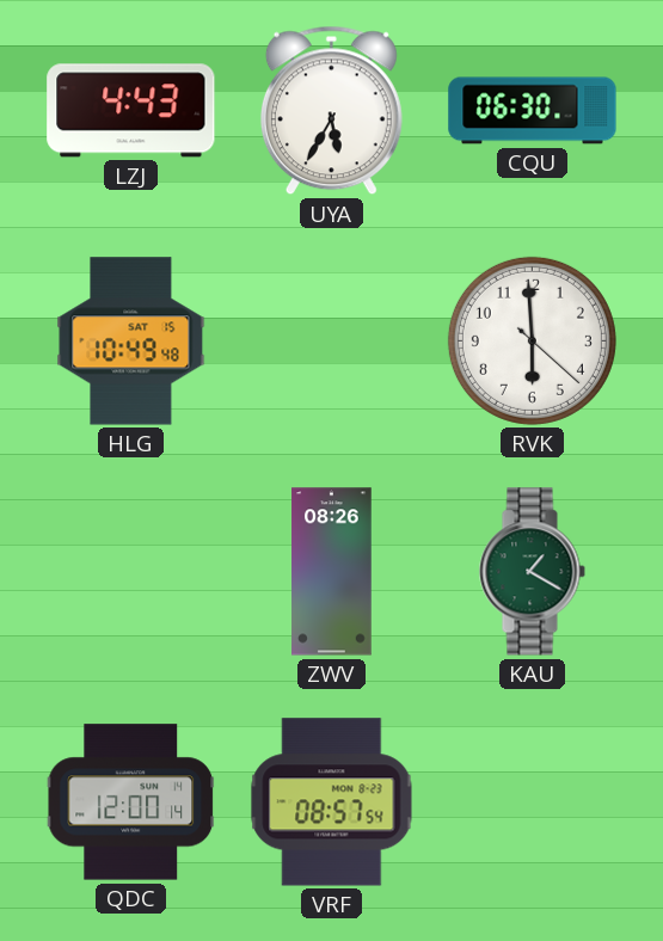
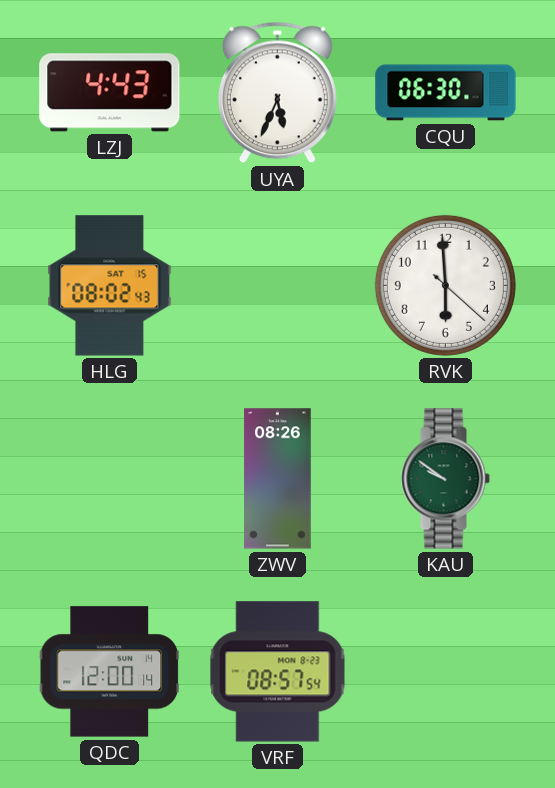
UYA: 5:35 -> 5:34
HLG: 10:49 -> 08:02
KAU: 1:20 -> 9:51
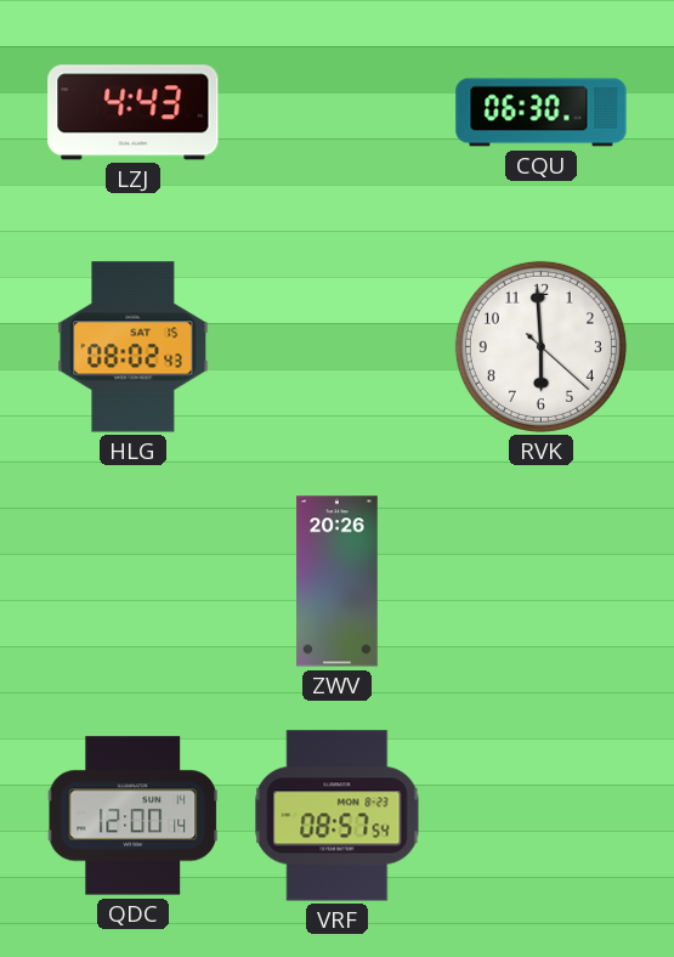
UYA: 5:34 -> none
ZWV: 08:26 -> 20:26
KAU: 9:51 -> none
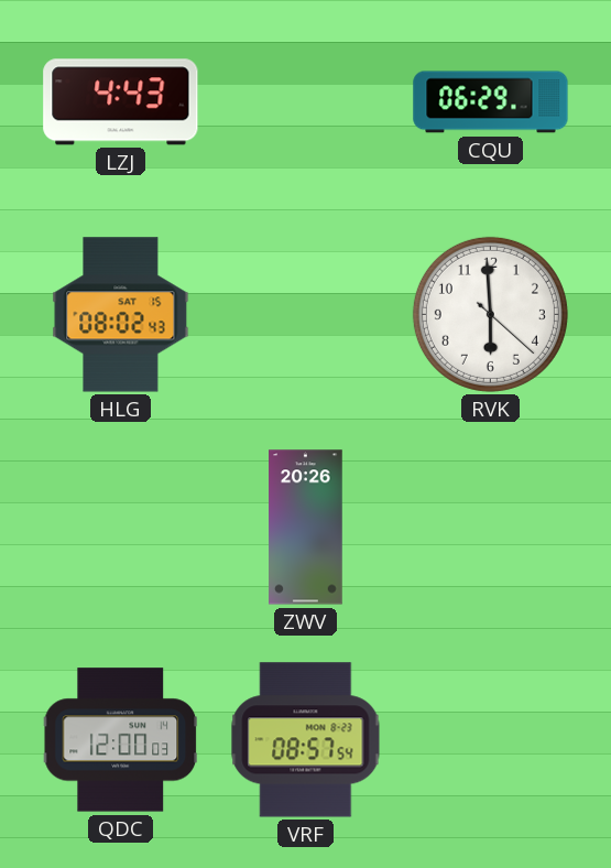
CQU: 06:30 -> 06:29
QDC: 12:00:14 -> 12:00:03
